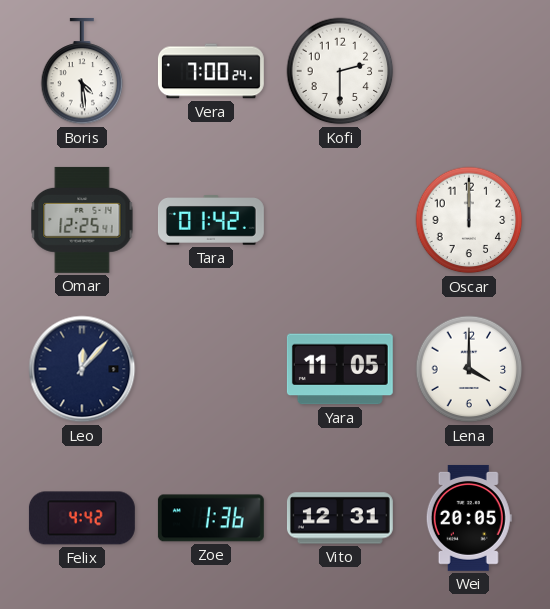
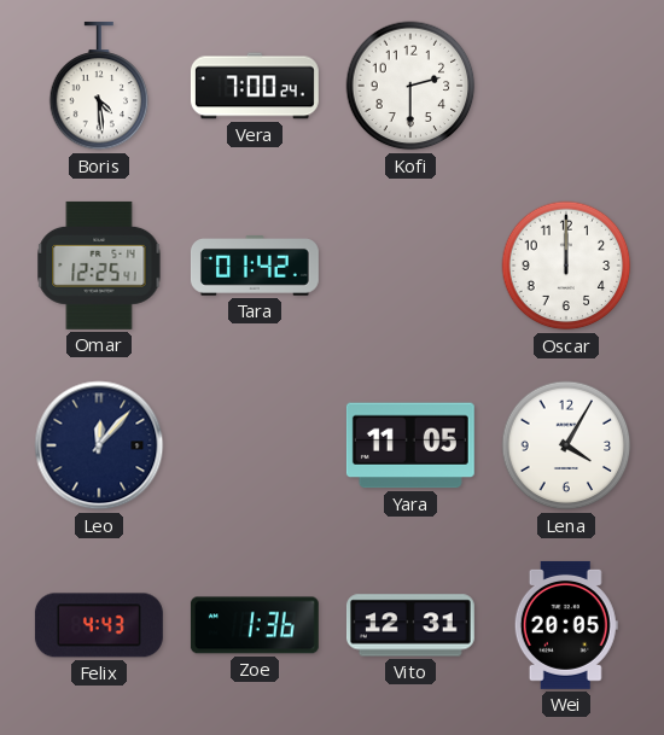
Lena: 4:00 -> 4:05
Felix: 4:42 -> 4:43
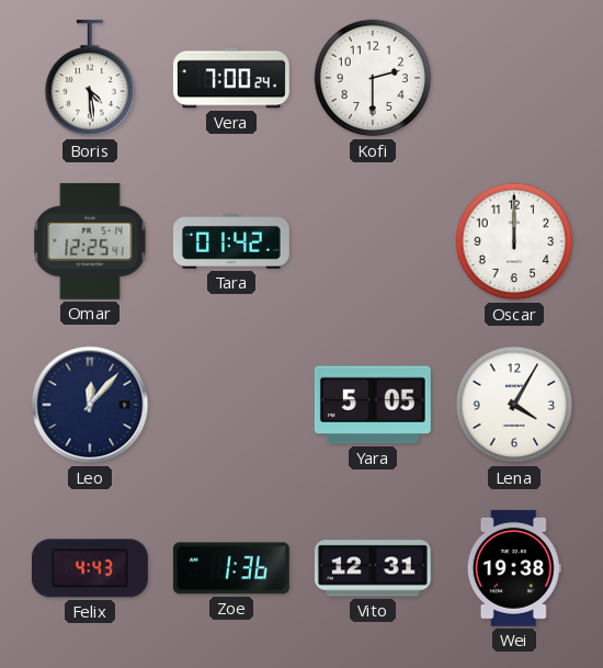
Yara: 11:05 -> 5:05
Wei: 20:05 -> 19:38
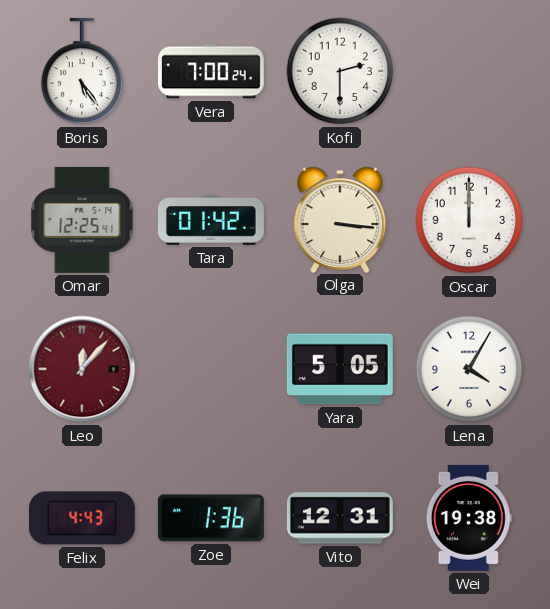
Boris: 4:29 -> 5:24
Olga: none -> 3:16
Leo dial: navy -> burgundy
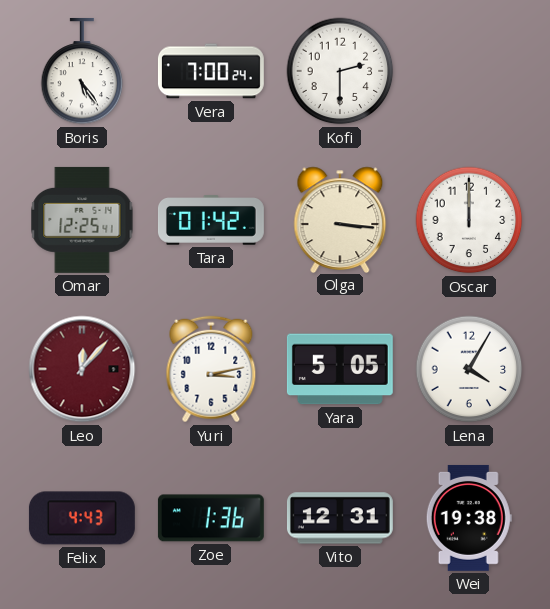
Yuri: none -> 3:13
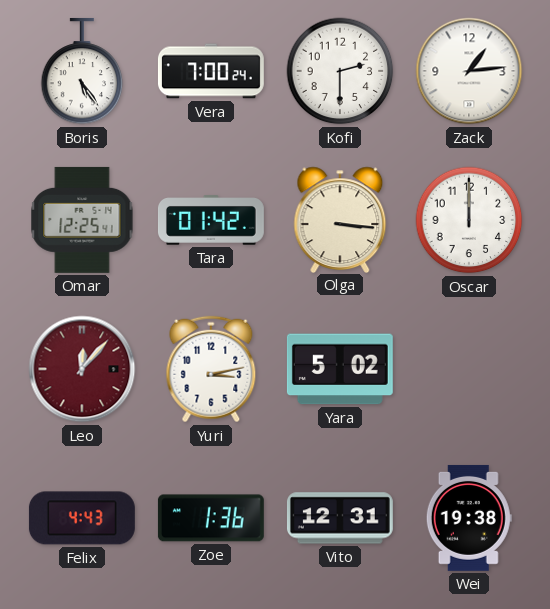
Zack: none -> 1:14
Yara: 5:05 -> 5:02
Lena: 4:05 -> none
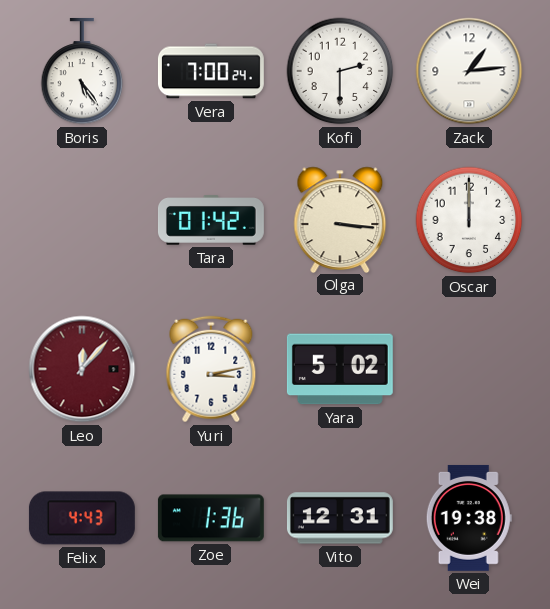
Omar: 12:25 -> none
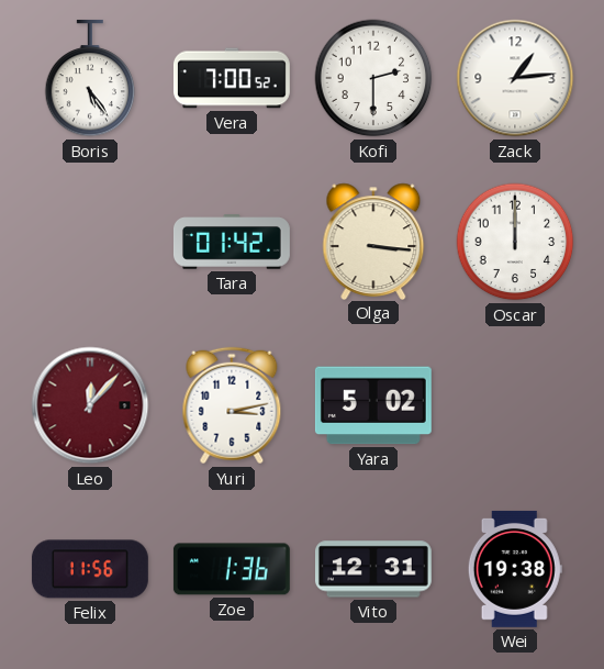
Vera: 7:00:24 -> 7:00:52
Felix: 4:43 -> 11:56
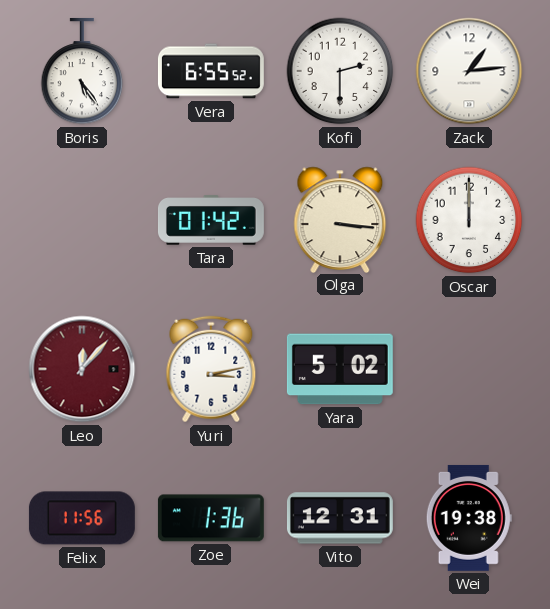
Vera: 7:00 -> 6:55
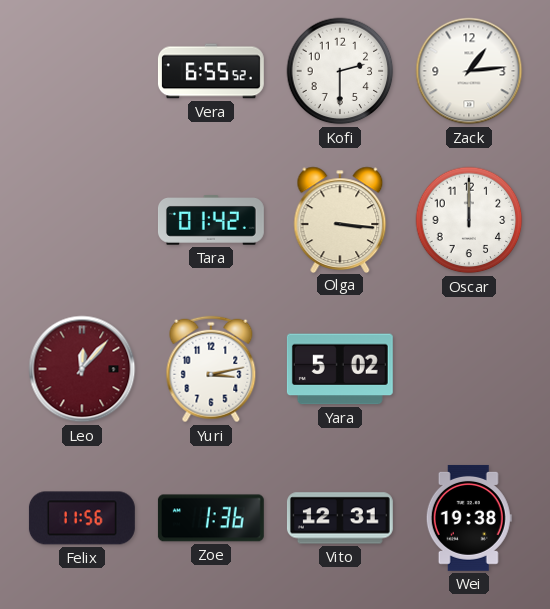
Boris: 5:24 -> none
